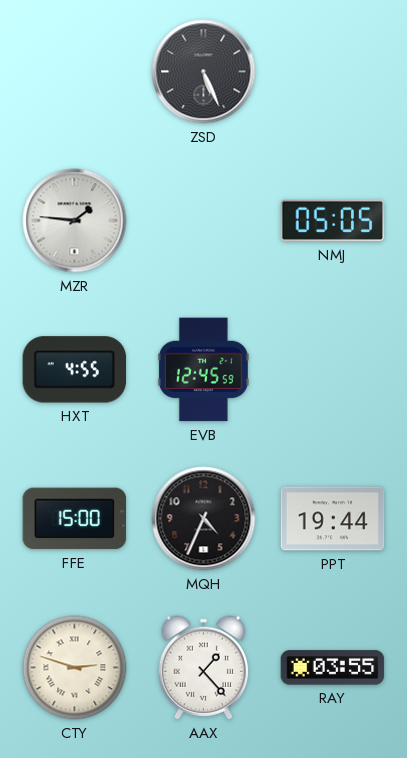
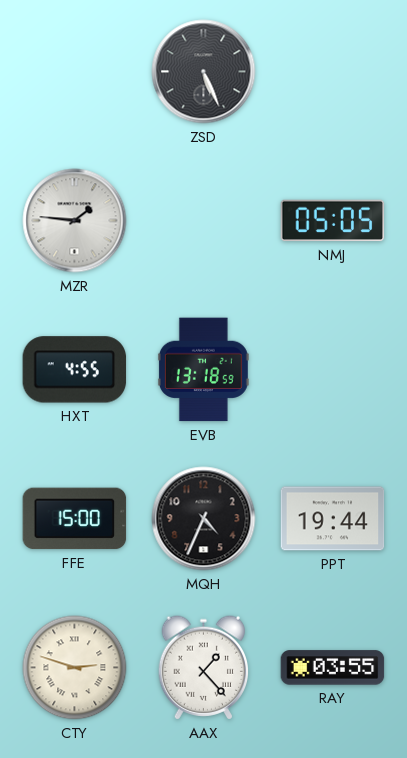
EVB: 12:45 -> 13:18
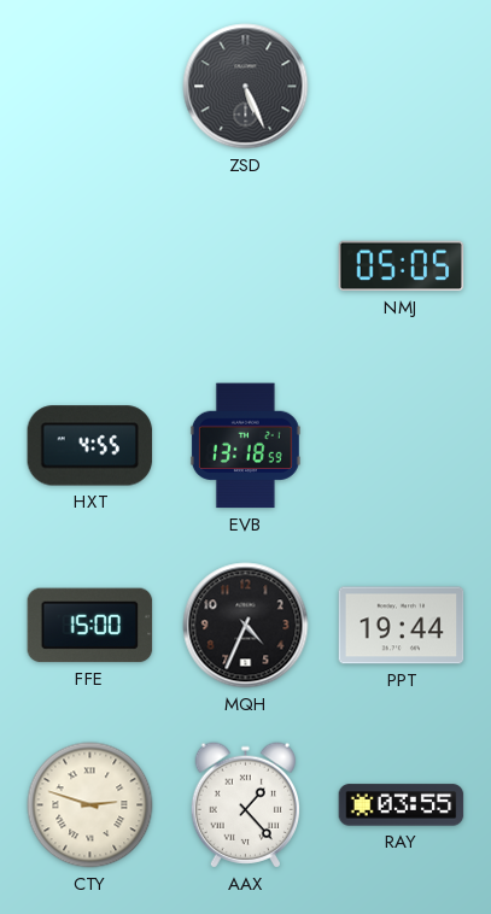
MZR: 1:46 -> none
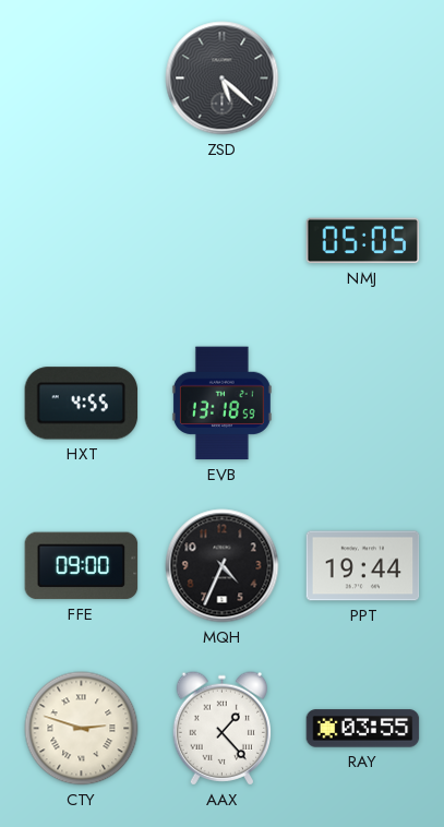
ZSD: 5:26 -> 5:22
FFE: 15:00 -> 09:00
